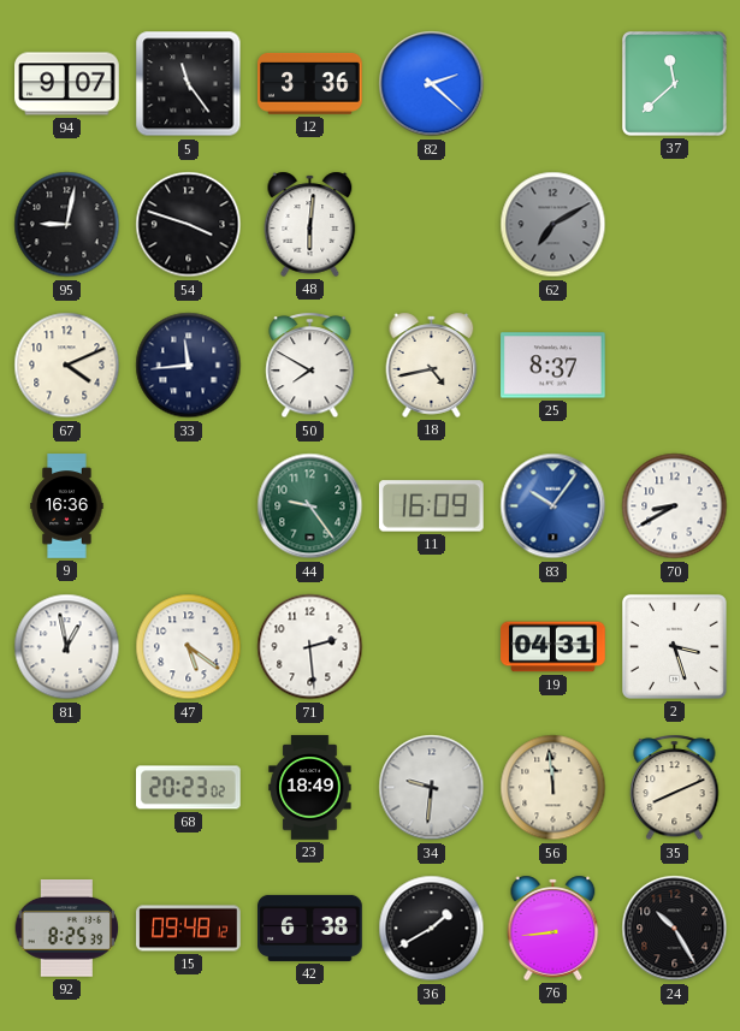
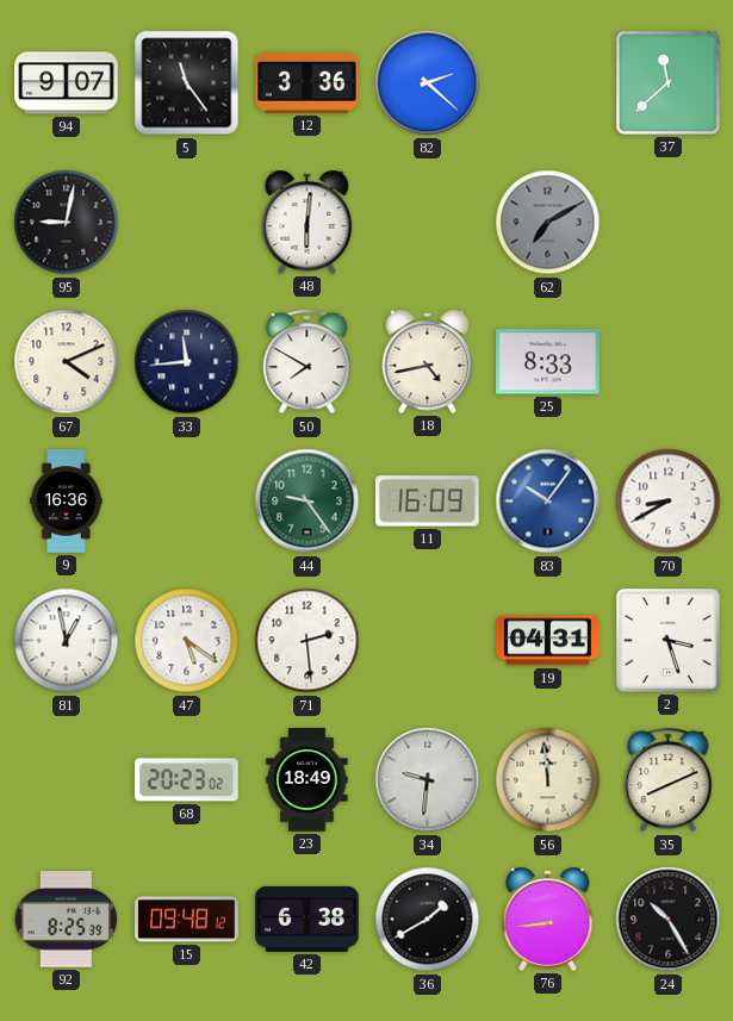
54: 3:48 -> none
25: 8:37 -> 8:33
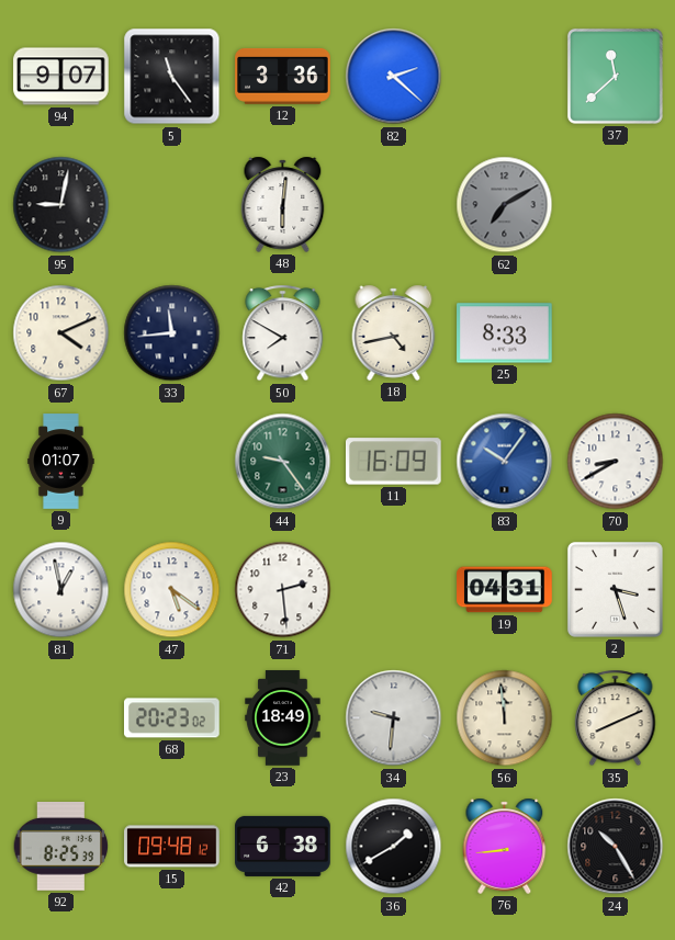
9: 16:36 -> 01:07
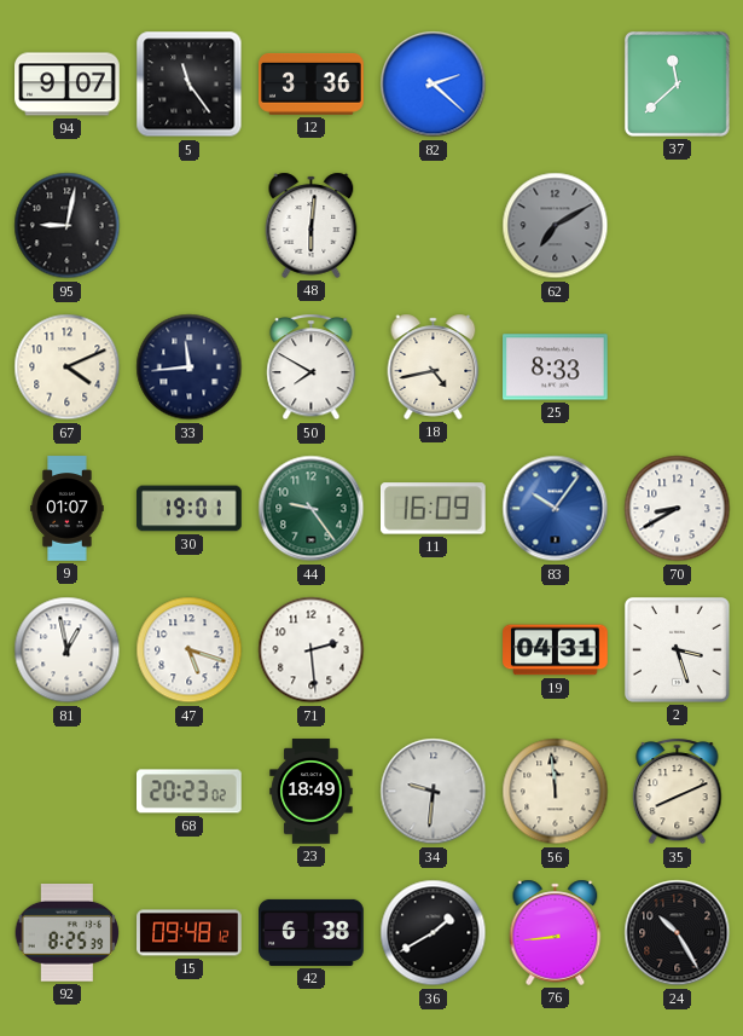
30: none -> 19:01
47: 5:21 -> 5:18
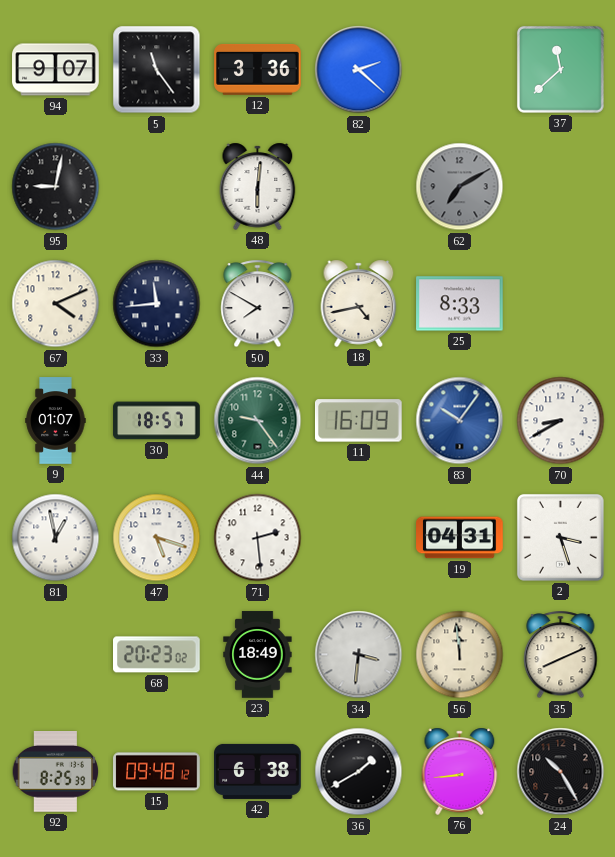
30: 19:01 -> 18:57
34: 9:31 -> 3:31
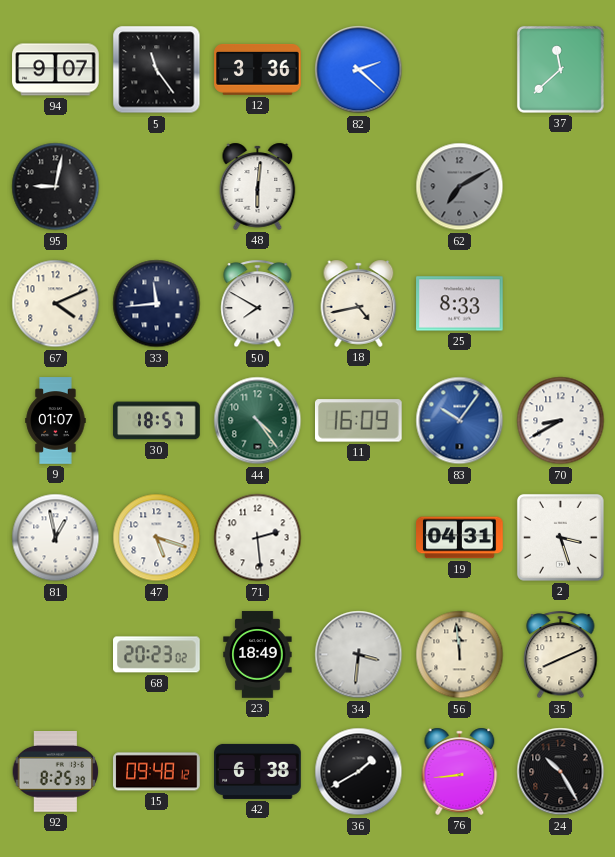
44: 9:24 -> 4:24
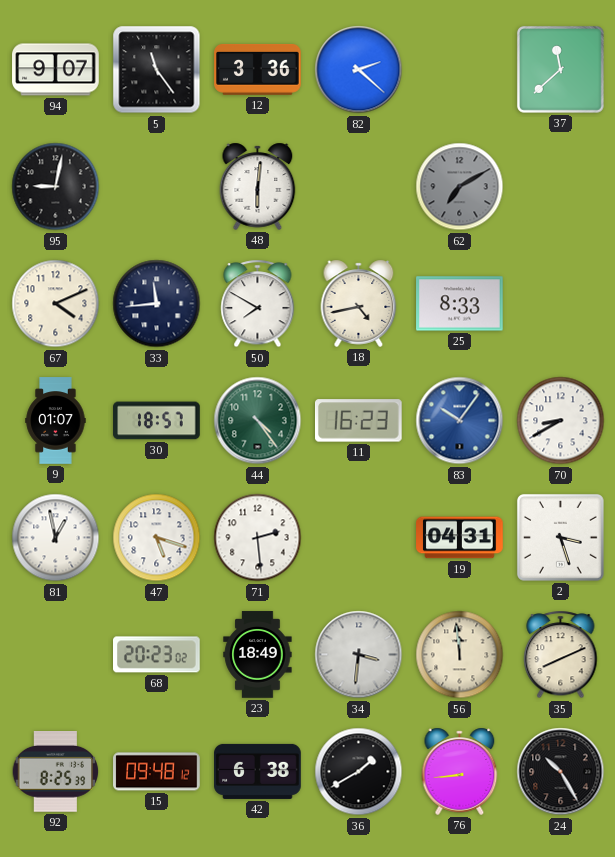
11: 16:09 -> 16:23
